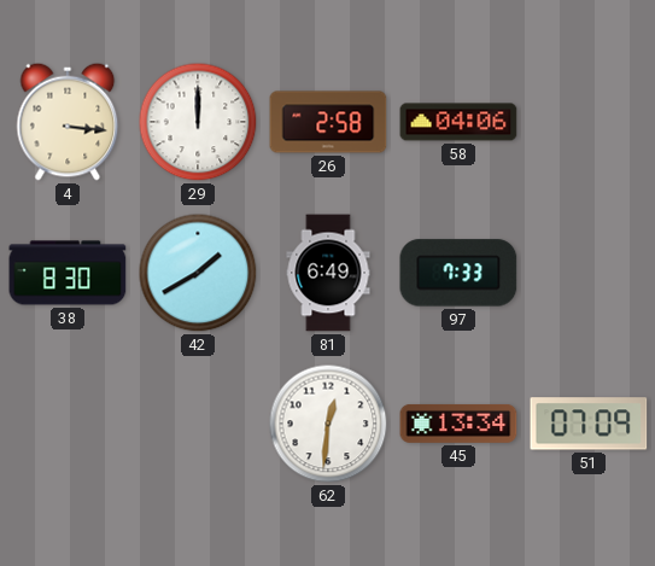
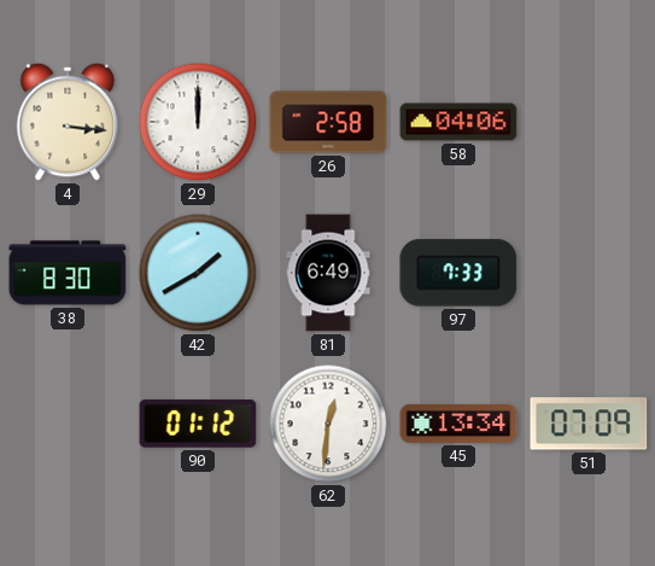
90: none -> 01:12
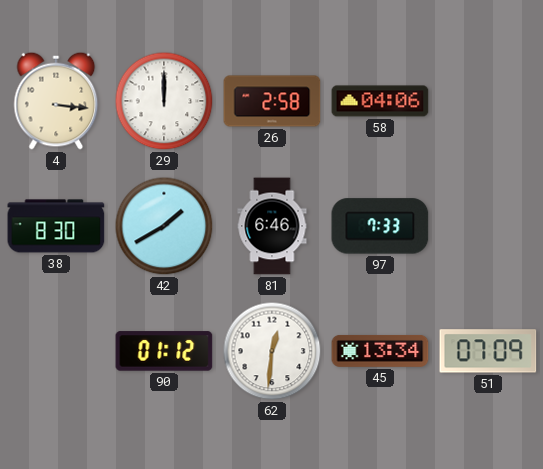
81: 6:49 -> 6:46
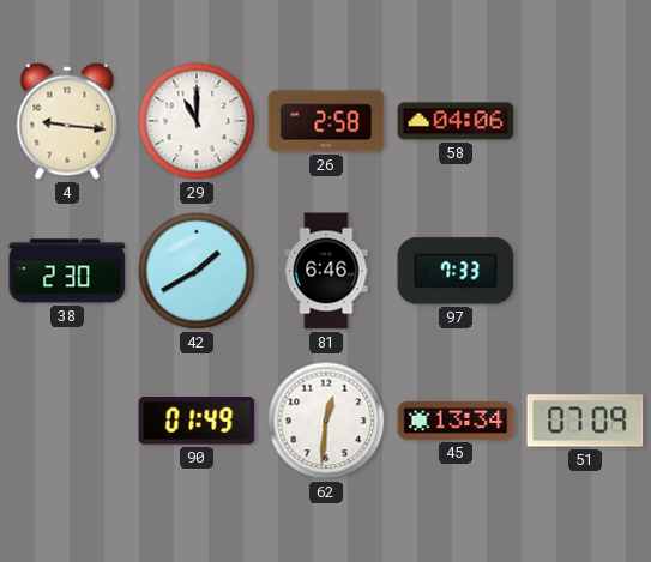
4: 3:16 -> 9:16
29: 12:00 -> 11:00
38: 8:30 -> 2:30
90: 01:12 -> 01:49
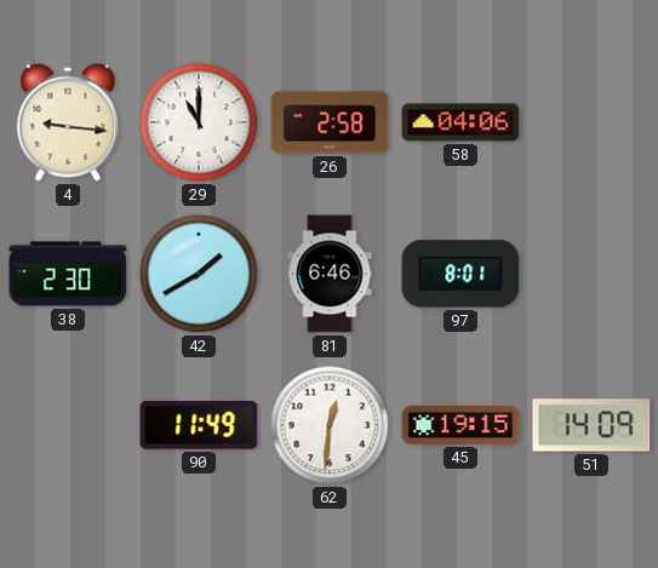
97: 7:33 -> 8:01
90: 01:49 -> 11:49
45: 13:34 -> 19:15
51: 07:09 -> 14:09
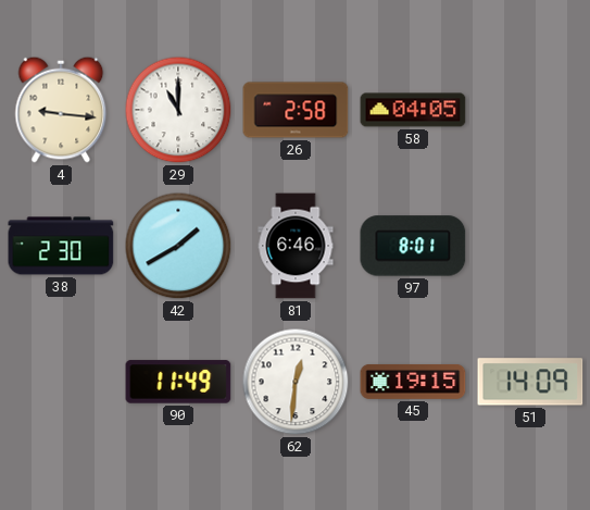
58: 04:06 -> 04:05
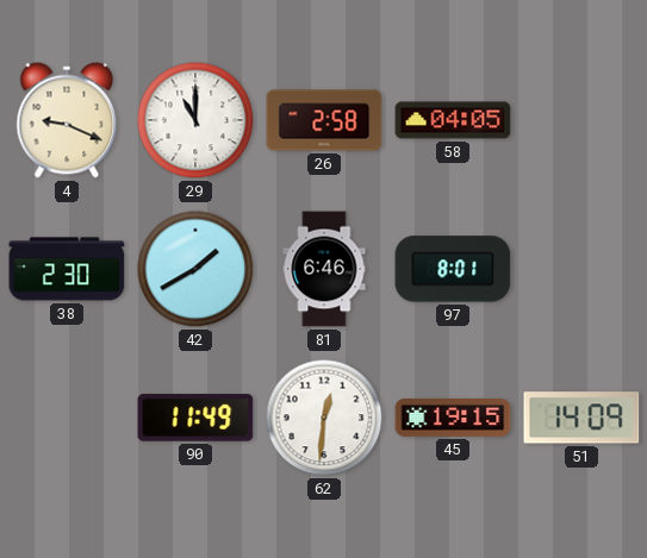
4: 9:16 -> 9:19
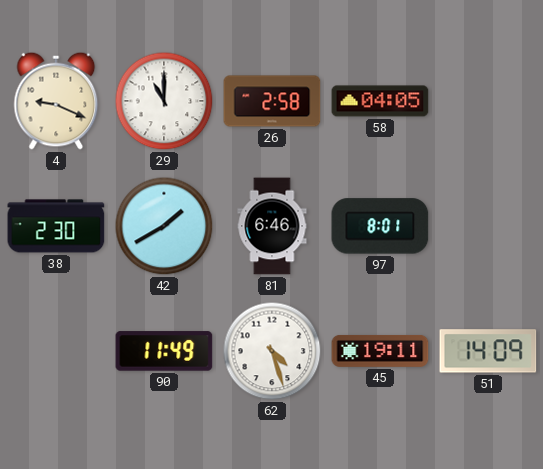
62: 12:31 -> 4:27
45: 19:15 -> 19:11
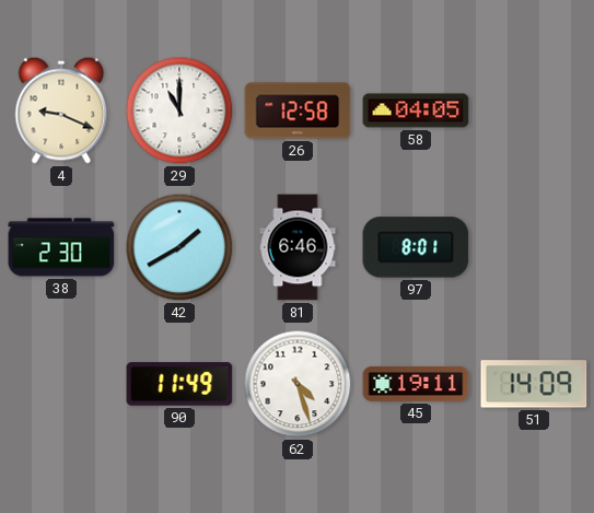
26: 2:58 -> 12:58
